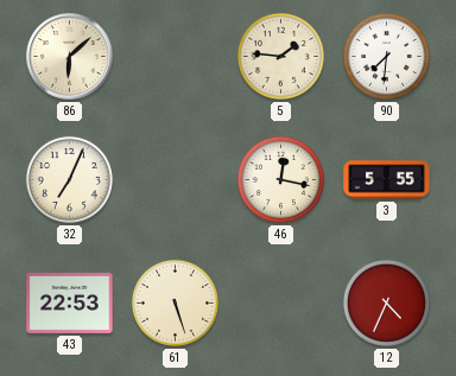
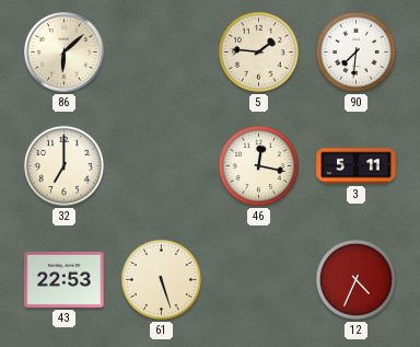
32: 7:04 -> 7:00
3: 5:55 -> 5:11
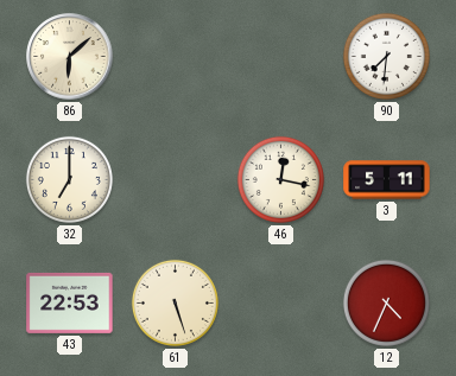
5: 1:46 -> none
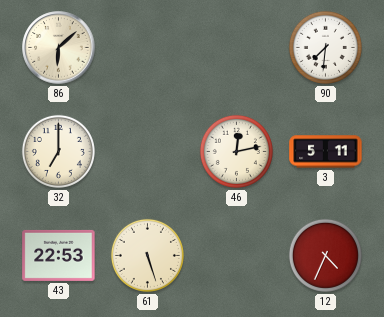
46: 12:17 -> 12:13
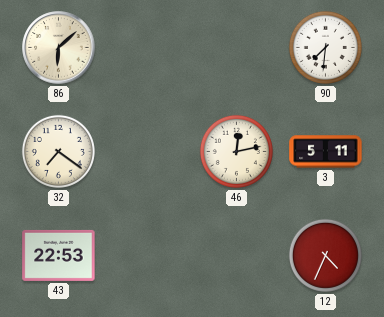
32: 7:00 -> 7:21
61: 5:27 -> none
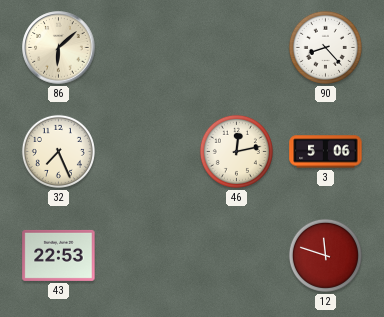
90: 7:31 -> 8:23
32: 7:21 -> 7:26
3: 5:11 -> 5:06
12: 4:34 -> 11:48
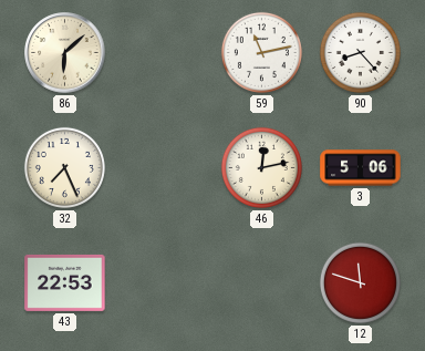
59: none -> 11:13
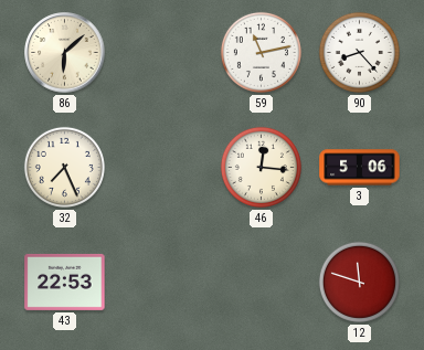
46: 12:13 -> 12:16
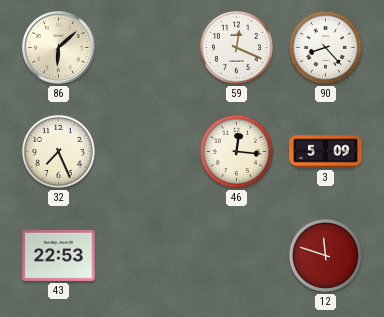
59: 11:13 -> 12:19
3: 5:06 -> 5:09
